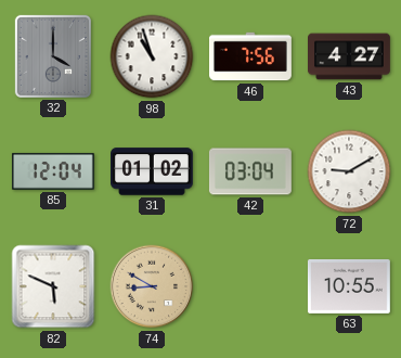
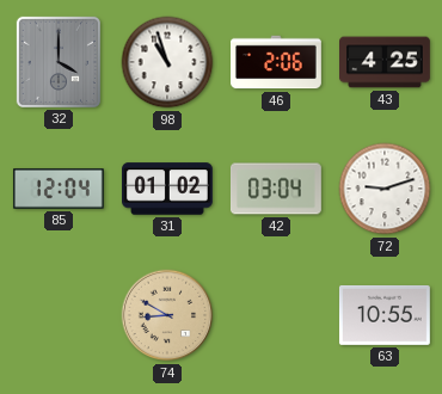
46: 7:56 -> 2:06
43: 4:27 -> 4:25
72: 9:10 -> 9:12
82: 5:49 -> none
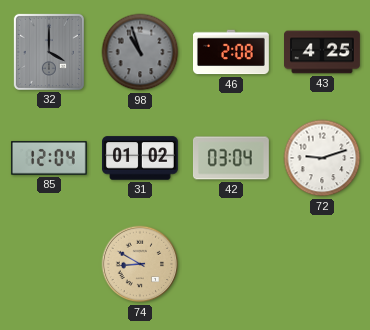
98 dial: white -> grey
46: 2:06 -> 2:08
63: 10:55 -> none
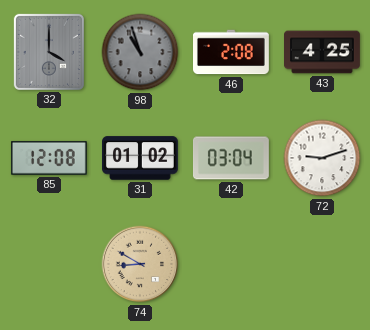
85: 12:04 -> 12:08
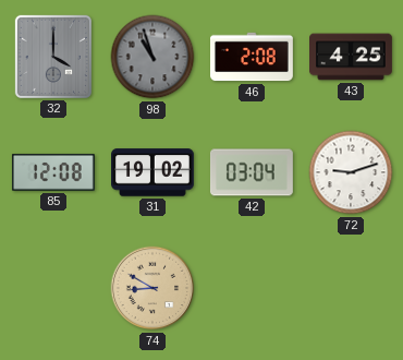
31: 01:02 -> 19:02
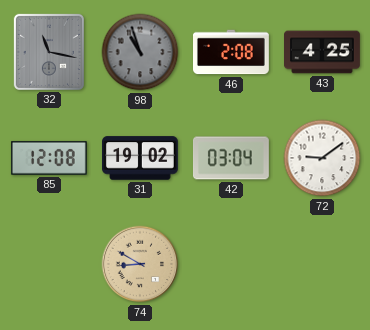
32: 4:00 -> 11:17
72: 9:12 -> 9:09
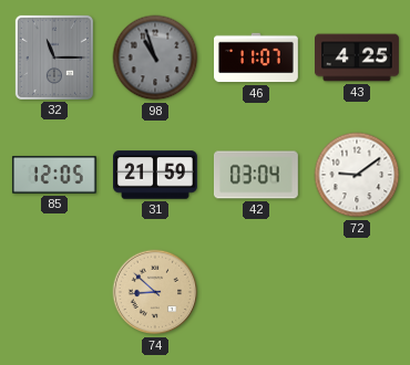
32: 11:17 -> 11:15
46: 2:08 -> 11:07
85: 12:08 -> 12:05
31: 19:02 -> 21:59
74: 8:50 -> 8:52
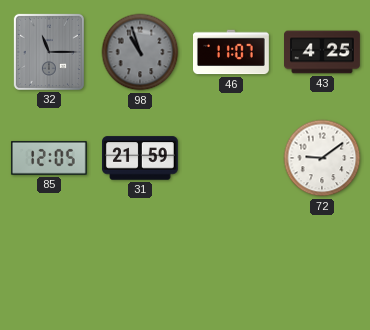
42: 03:04 -> none
74: 8:52 -> none
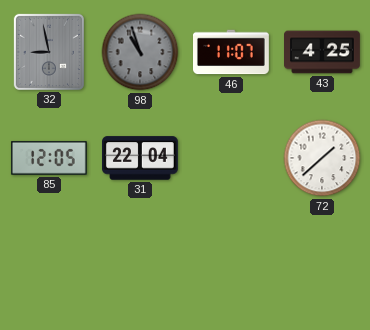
32: 11:15 -> 8:58
31: 21:59 -> 22:04
72: 9:09 -> 1:38
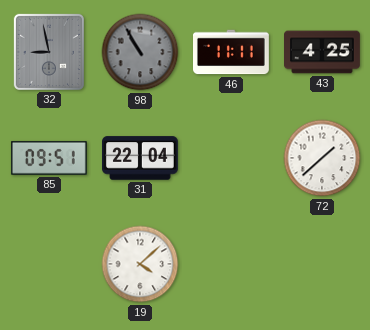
98: 10:57 -> 10:55
46: 11:07 -> 11:11
85: 12:05 -> 09:51
19: none -> 4:08
